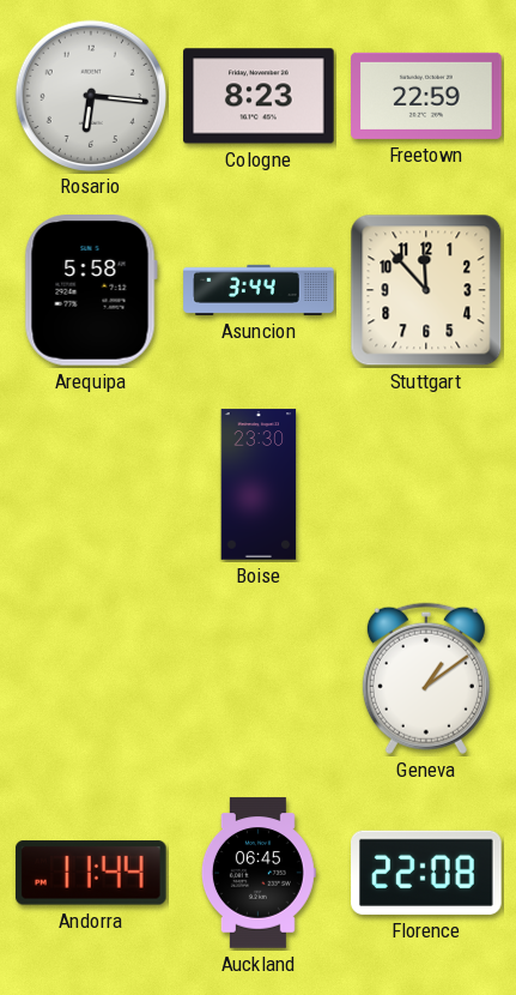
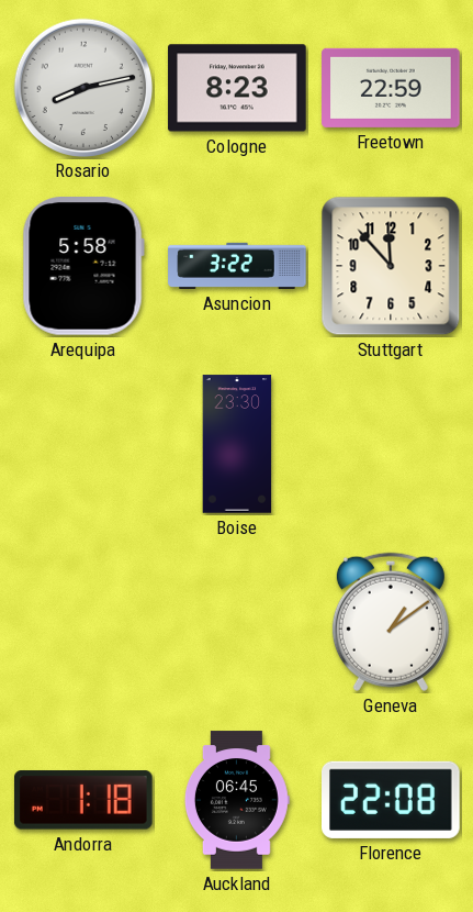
Rosario: 6:16 -> 8:13
Asuncion: 3:44 -> 3:22
Andorra: 11:44 -> 1:18
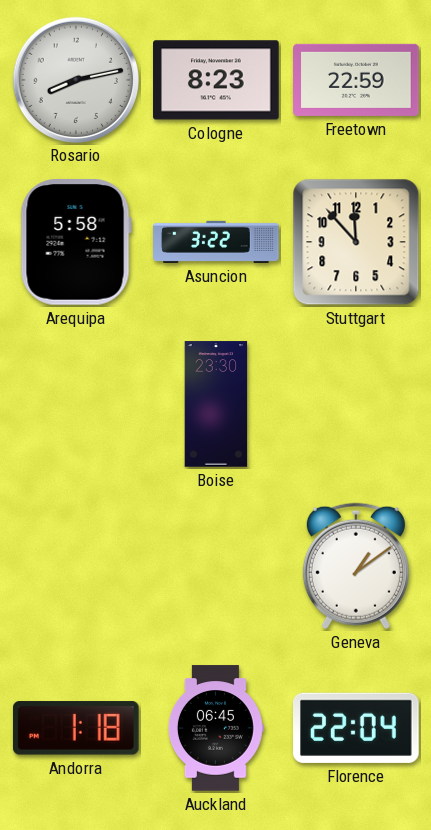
Florence: 22:08 -> 22:04
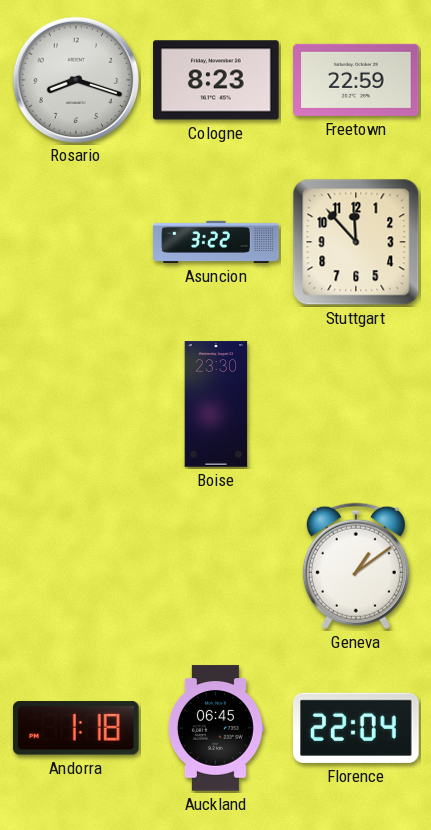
Rosario: 8:13 -> 8:18
Arequipa: 5:58 -> none
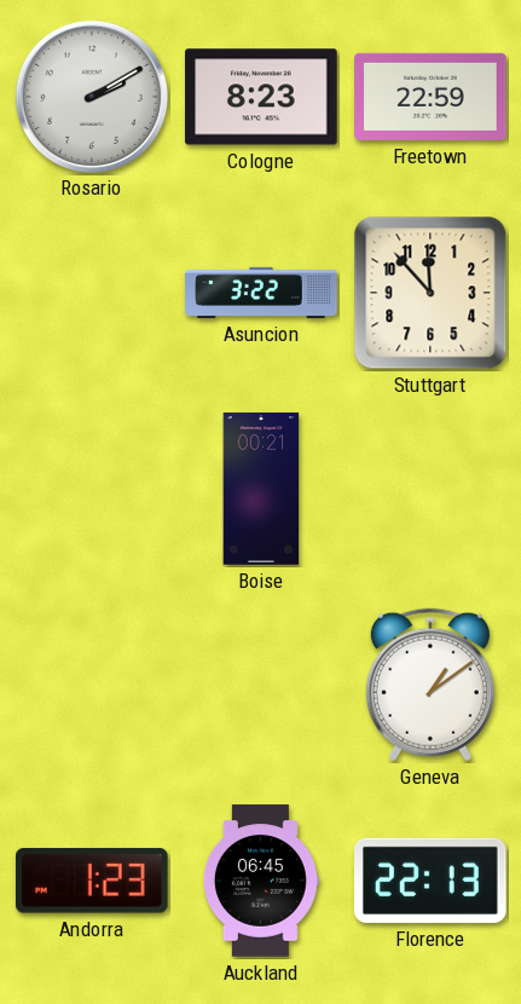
Rosario: 8:18 -> 2:10
Boise: 23:30 -> 00:21
Andorra: 1:18 -> 1:23
Florence: 22:04 -> 22:13
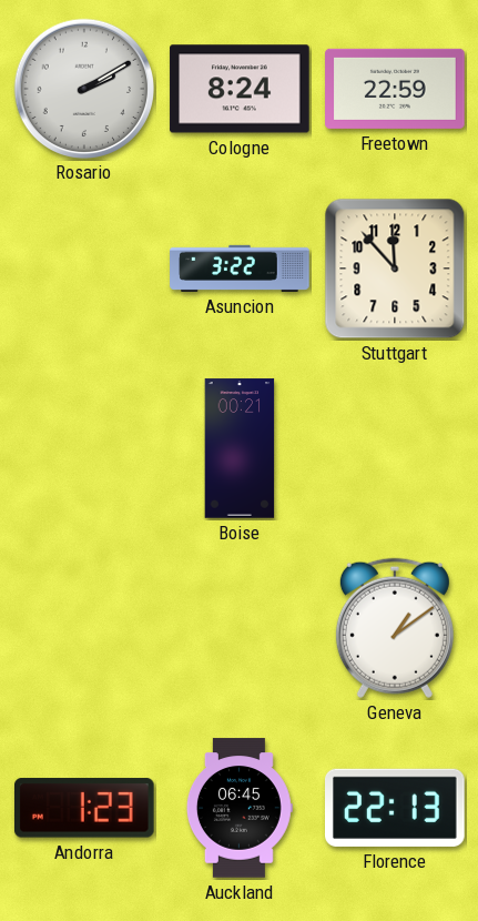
Cologne: 8:23 -> 8:24
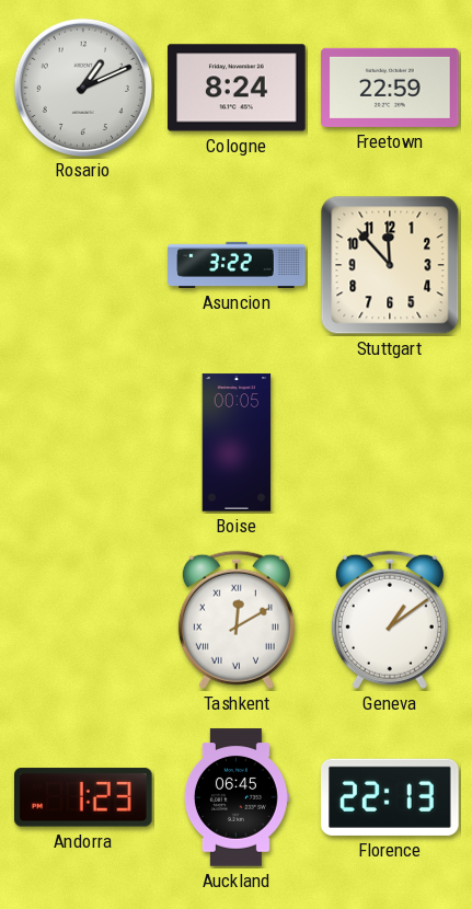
Rosario: 2:10 -> 1:11
Boise: 00:21 -> 00:05
Tashkent: none -> 12:10
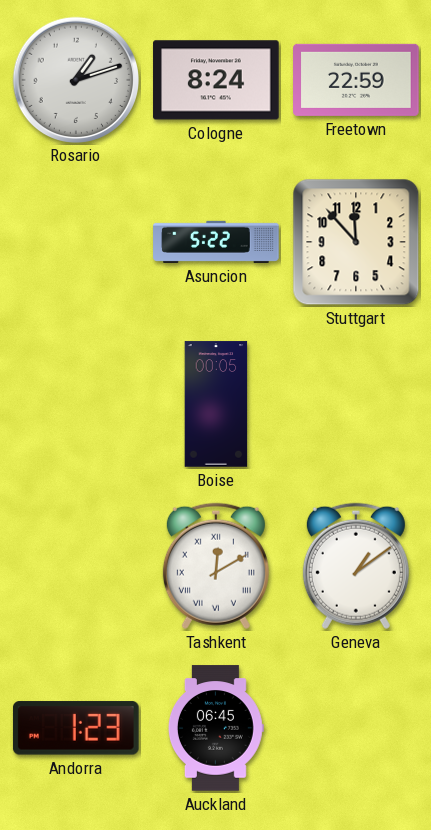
Rosario: 1:11 -> 1:12
Asuncion: 3:22 -> 5:22
Florence: 22:13 -> none
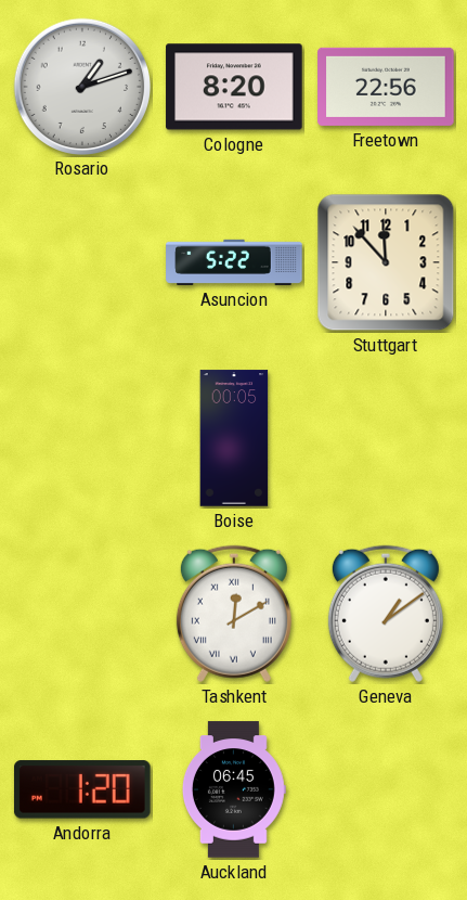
Cologne: 8:24 -> 8:20
Freetown: 22:59 -> 22:56
Andorra: 1:23 -> 1:20
